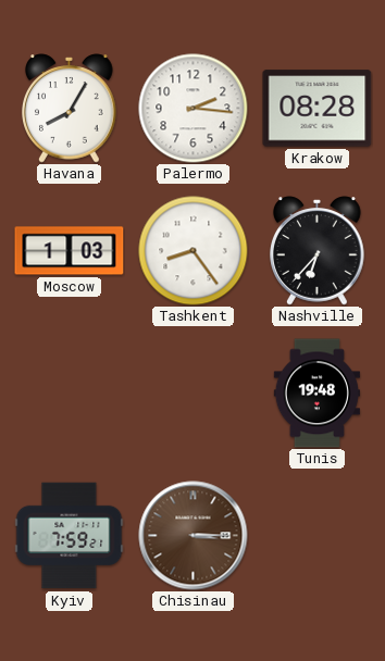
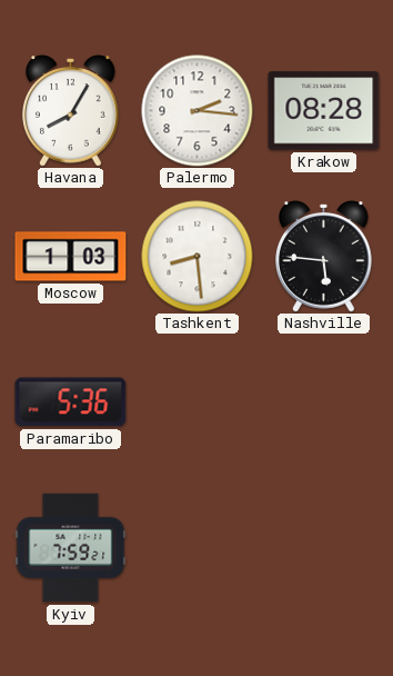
Tashkent: 8:24 -> 8:29
Nashville: 6:37 -> 5:46
Paramaribo: none -> 5:36
Tunis: 19:48 -> none
Chisinau: 3:15 -> none
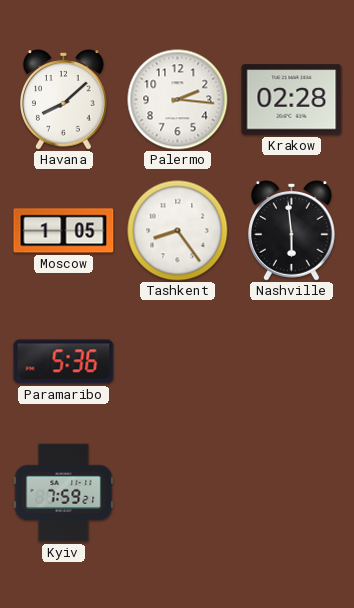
Havana: 8:05 -> 8:08
Krakow: 08:28 -> 02:28
Moscow: 1:03 -> 1:05
Tashkent: 8:29 -> 8:24
Nashville: 5:46 -> 5:59
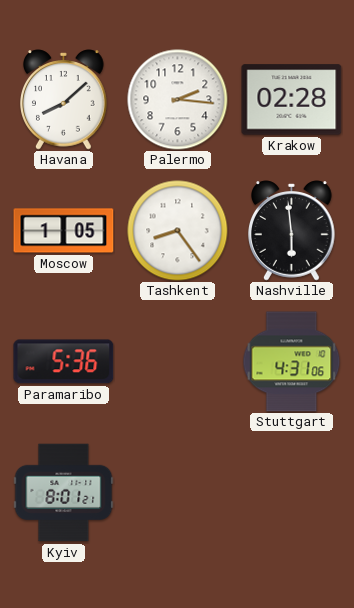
Stuttgart: none -> 4:31
Kyiv: 7:59 -> 8:01
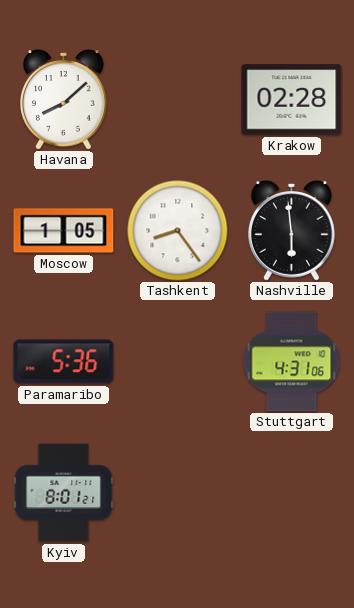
Palermo: 2:16 -> none
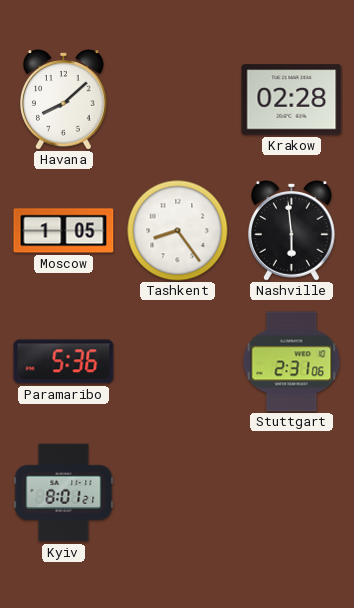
Stuttgart: 4:31 -> 2:31
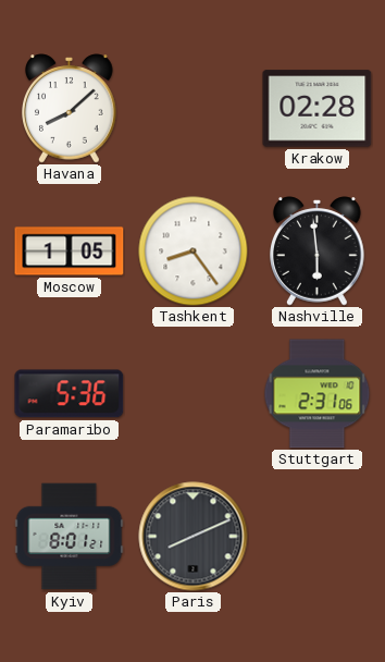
Paris: none -> 8:11
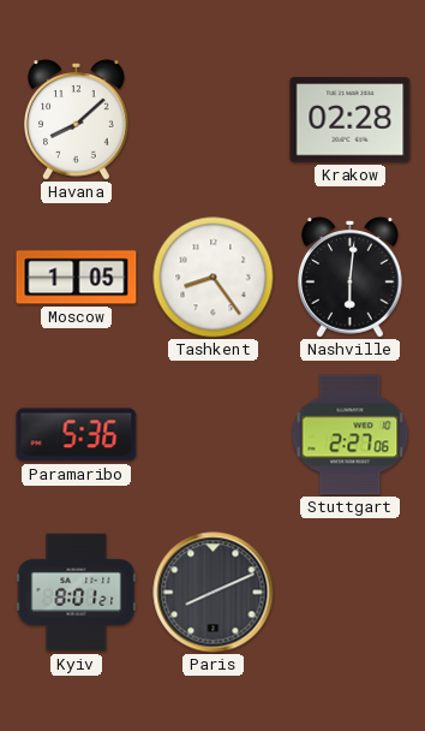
Nashville: 5:59 -> 6:01
Stuttgart: 2:31 -> 2:27
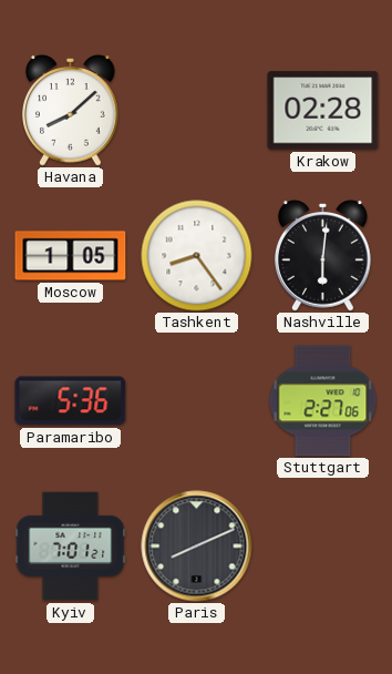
Kyiv: 8:01 -> 7:01
